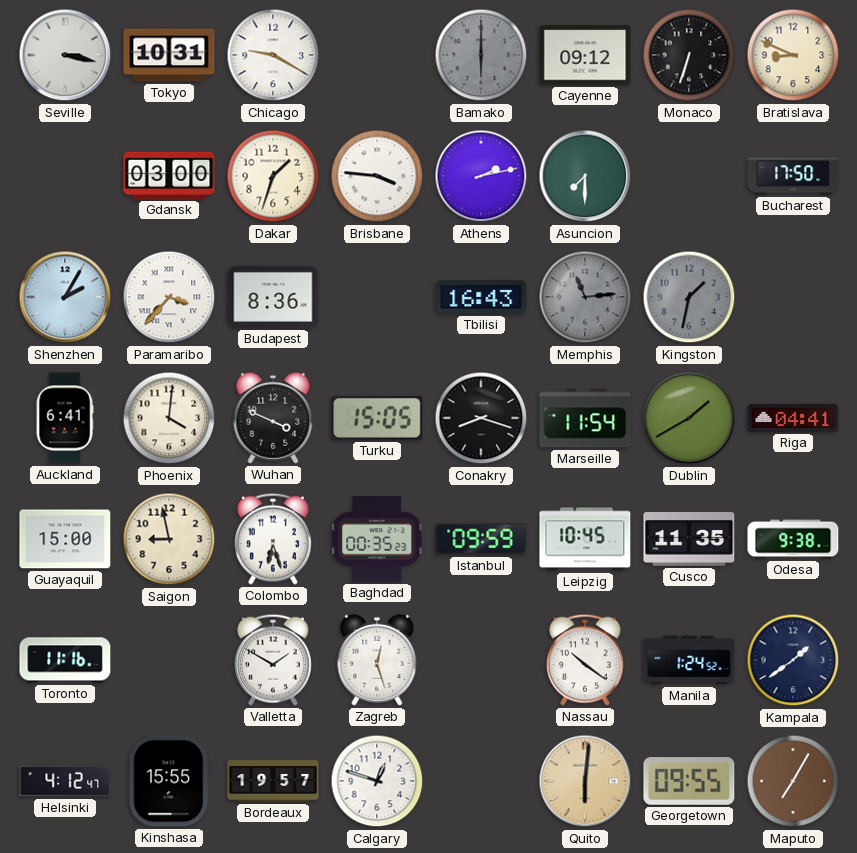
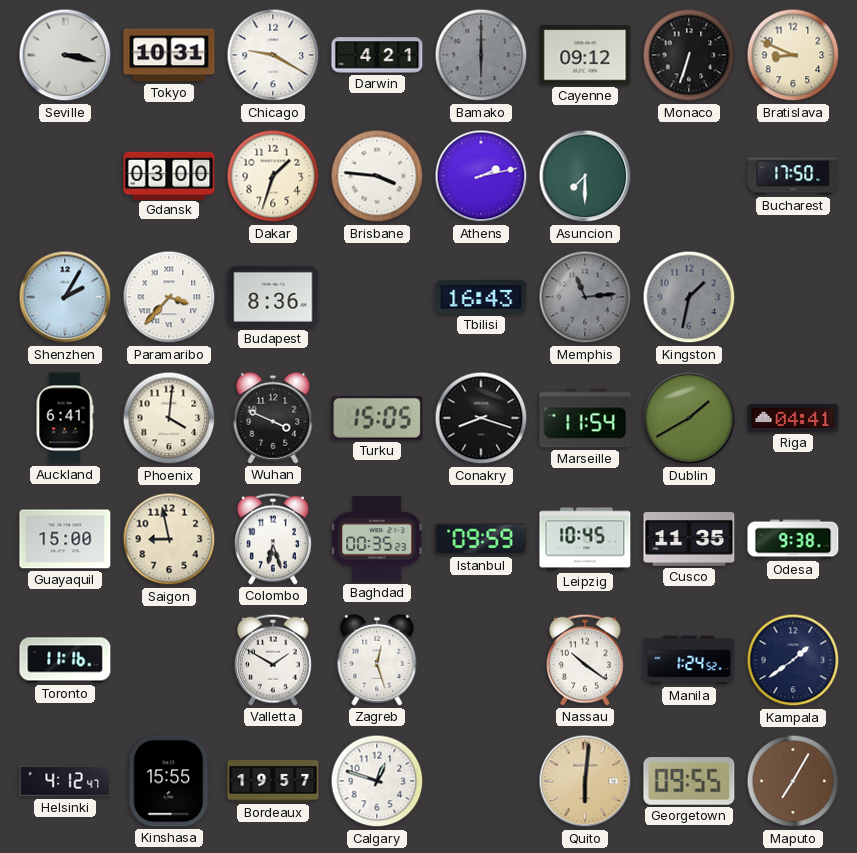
Darwin: none -> 4:21
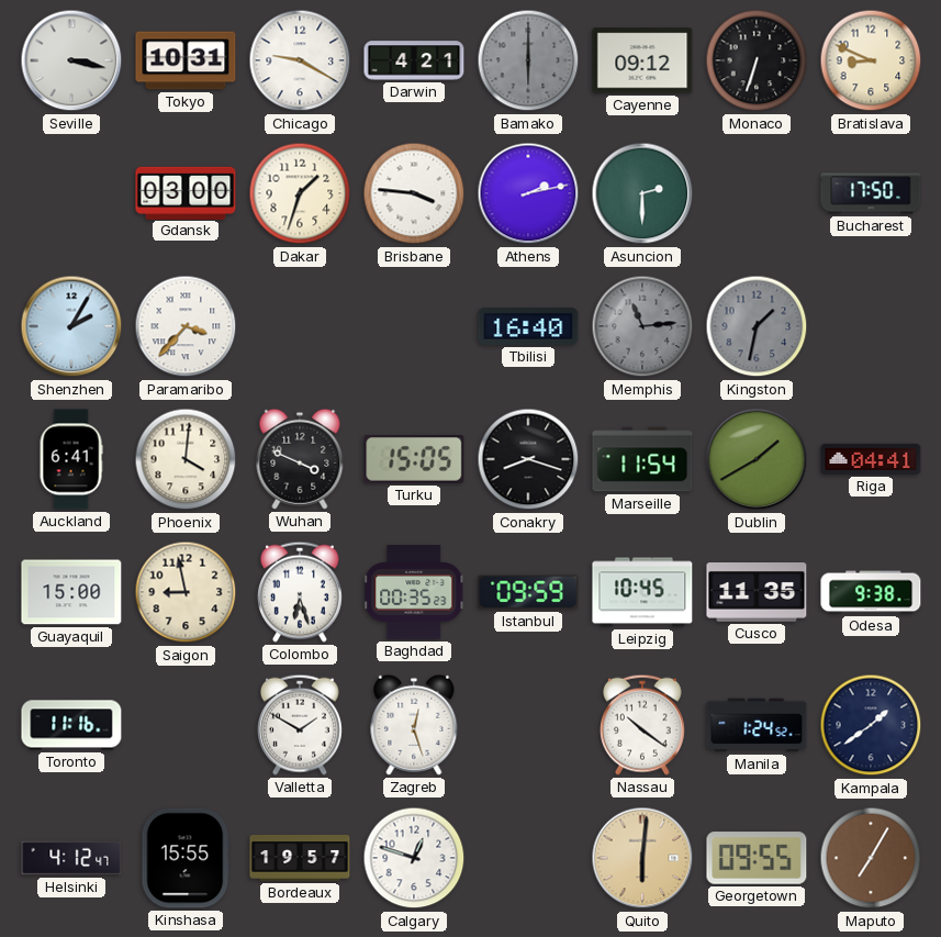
Asuncion: 7:30 -> 2:30
Budapest: 8:36 -> none
Tbilisi: 16:43 -> 16:40
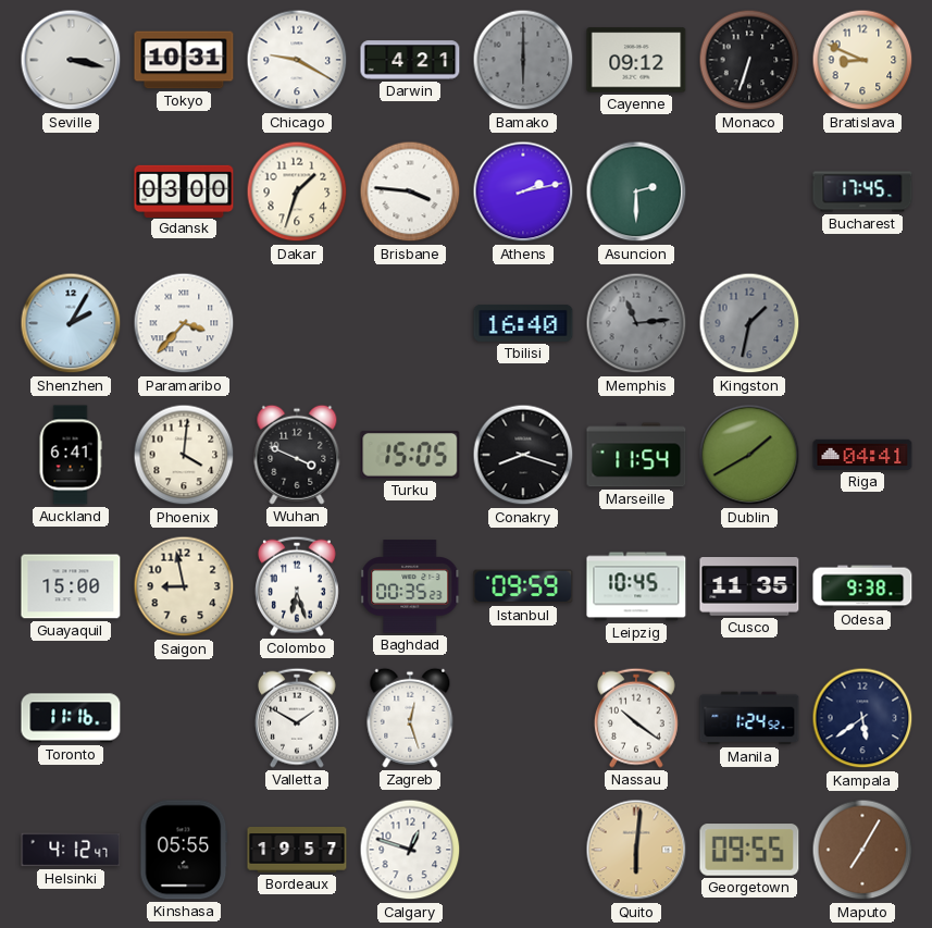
Bucharest: 17:50 -> 17:45
Kampala: 1:39 -> 5:39
Kinshasa: 15:55 -> 05:55
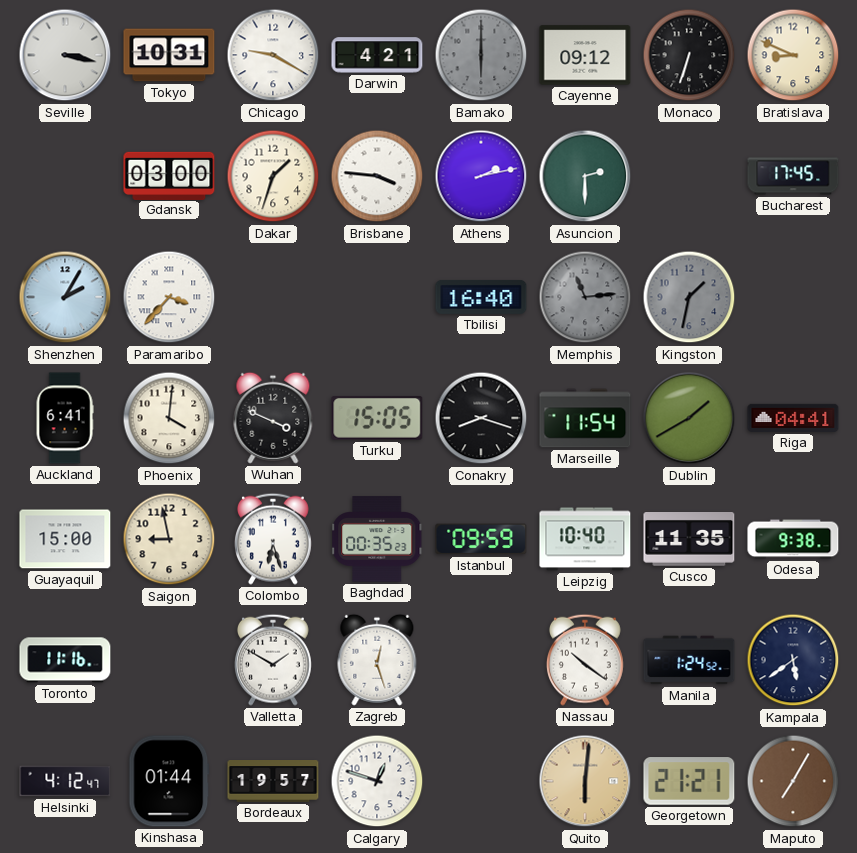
Leipzig: 10:45 -> 10:40
Kinshasa: 05:55 -> 01:44
Georgetown: 09:55 -> 21:21
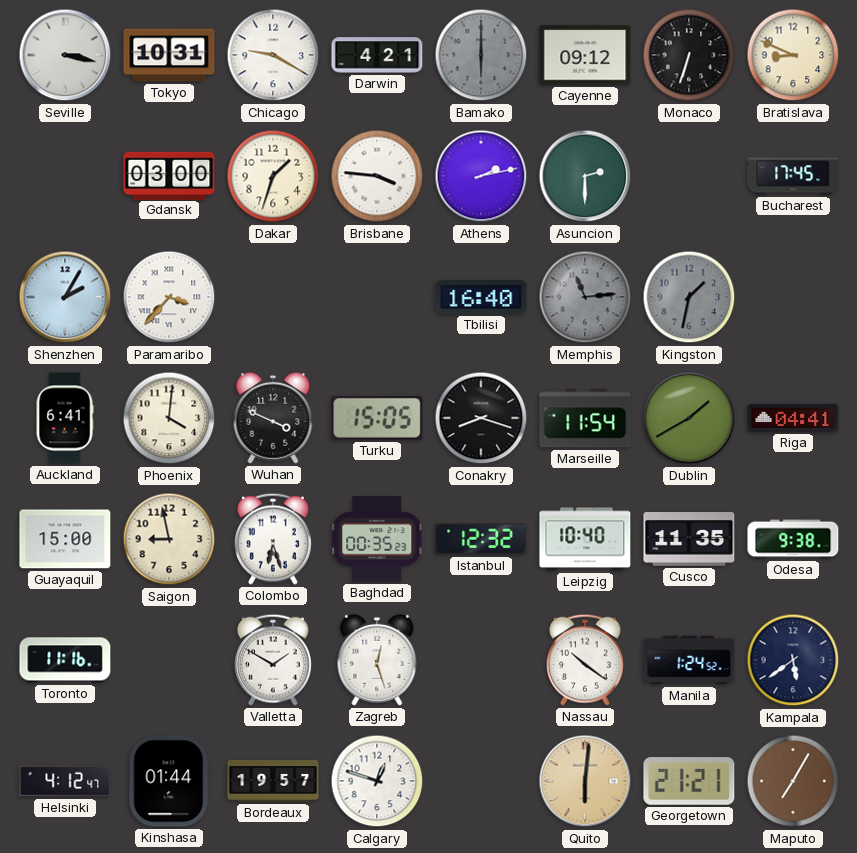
Istanbul: 09:59 -> 12:32
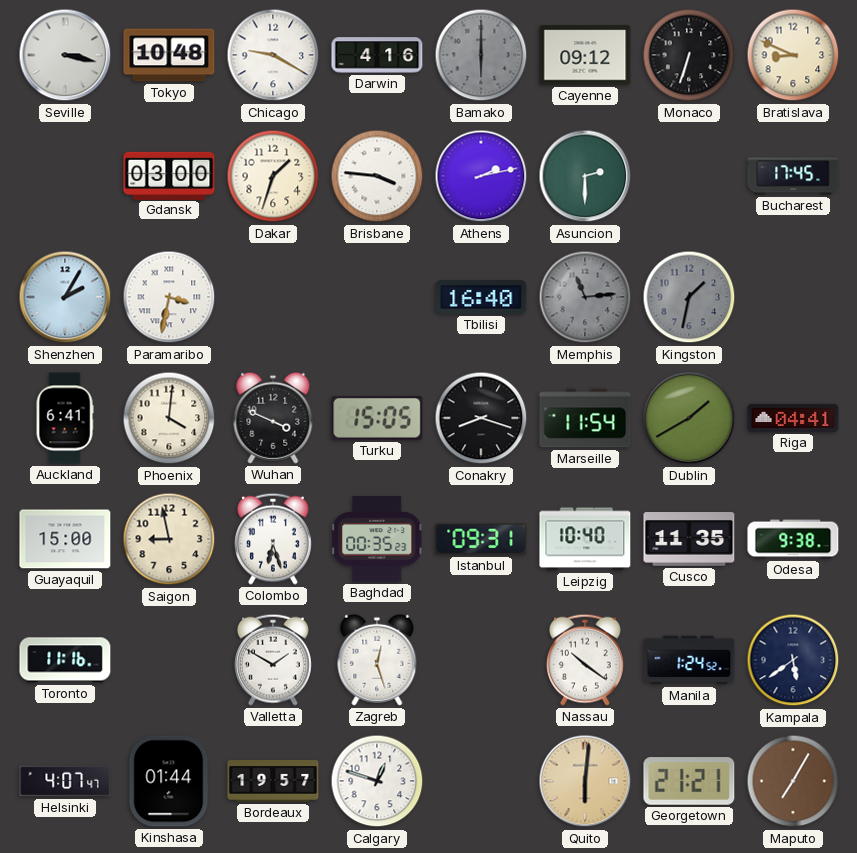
Tokyo: 10:31 -> 10:48
Darwin: 4:21 -> 4:16
Paramaribo: 3:37 -> 3:32
Istanbul: 12:32 -> 09:31
Helsinki: 4:12 -> 4:07
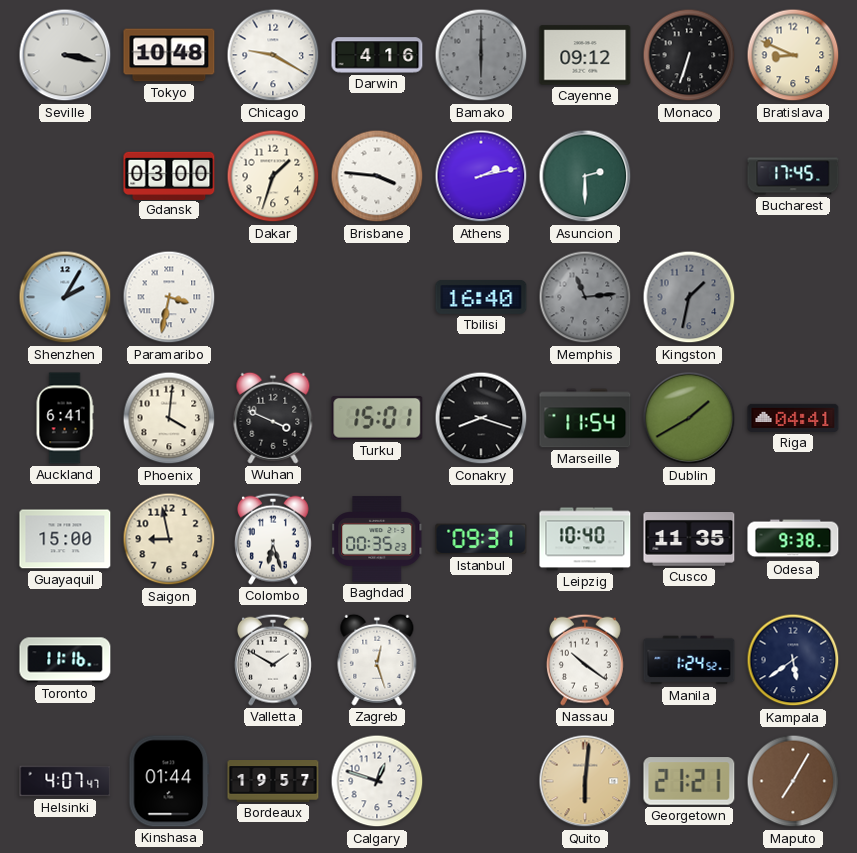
Turku: 15:05 -> 15:01
